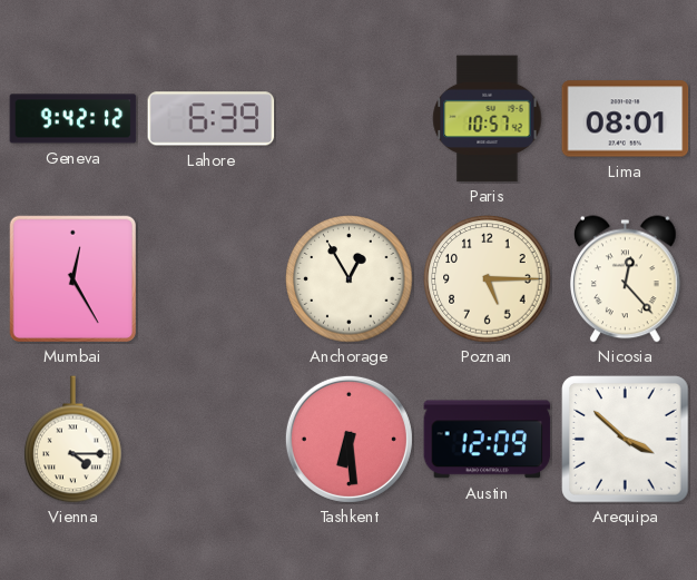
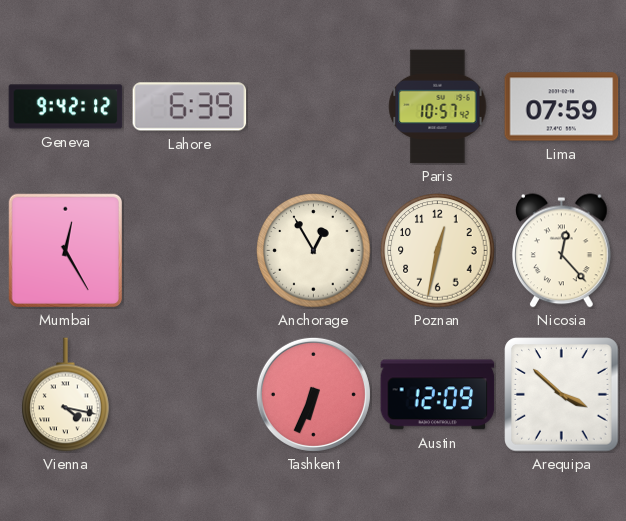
Lima: 08:01 -> 07:59
Poznan: 5:15 -> 12:32
Vienna: 4:15 -> 4:17
Tashkent: 6:29 -> 6:34
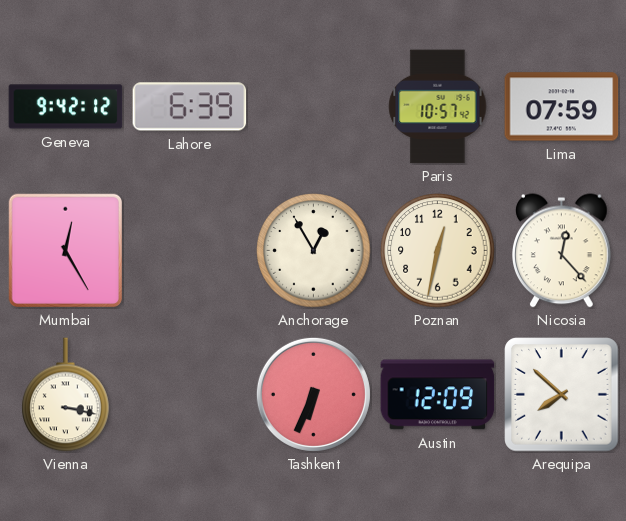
Vienna: 4:17 -> 3:17
Arequipa: 3:52 -> 7:52
